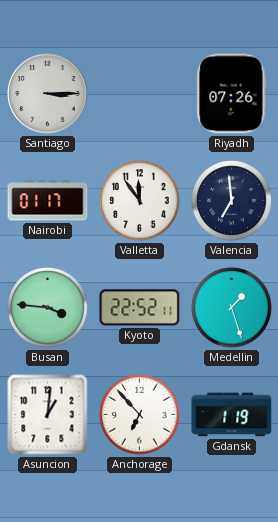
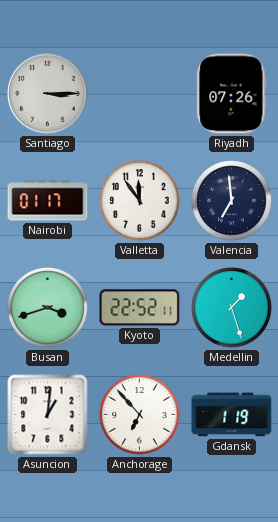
Busan: 3:46 -> 3:42
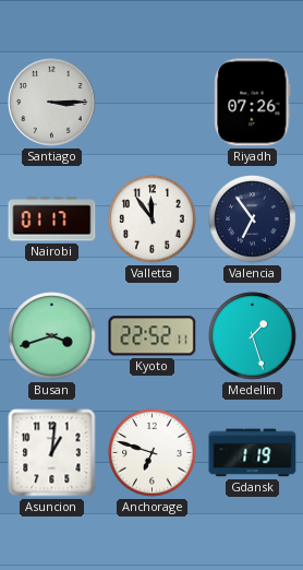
Valencia: 6:59 -> 6:54
Anchorage: 6:53 -> 6:48
